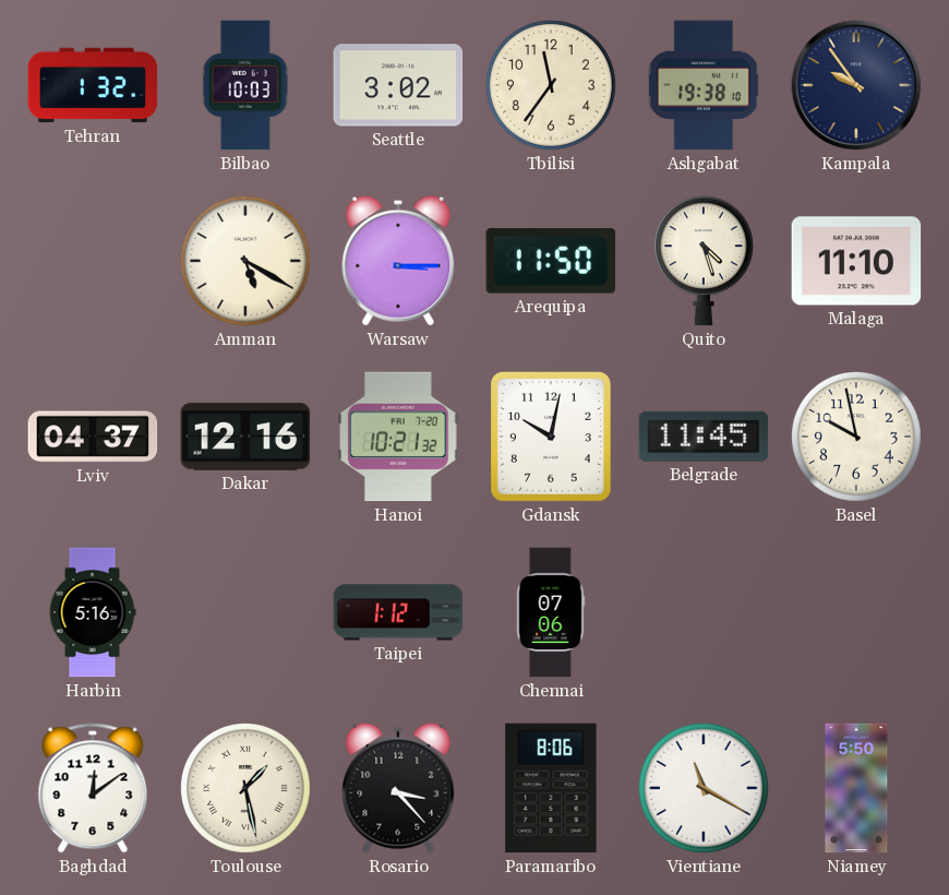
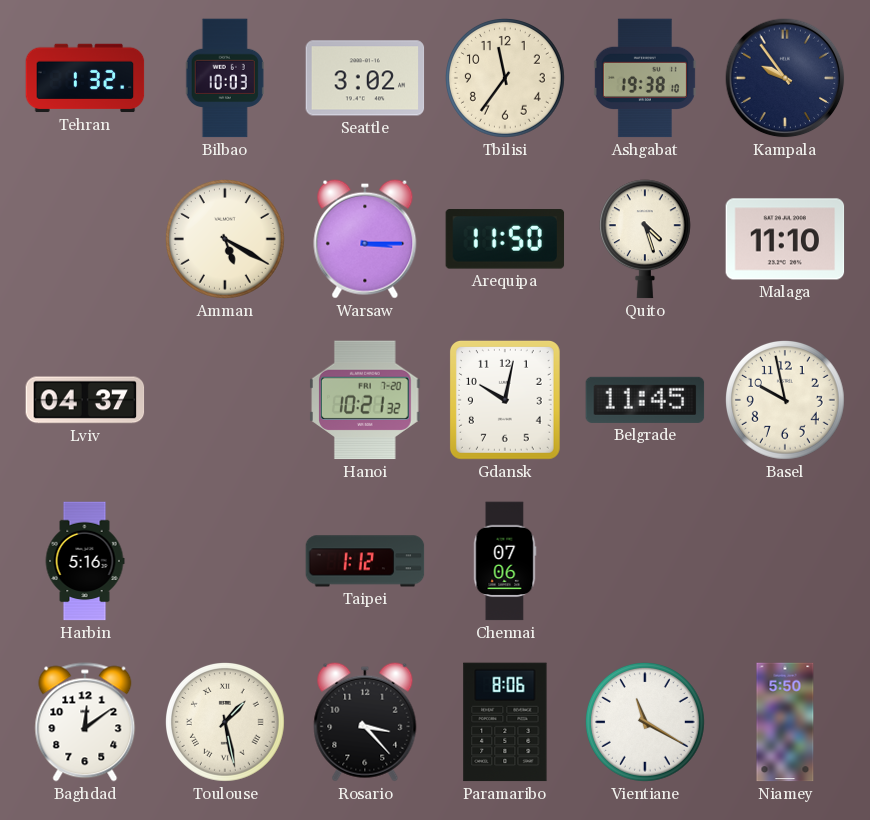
Dakar: 12:16 -> none
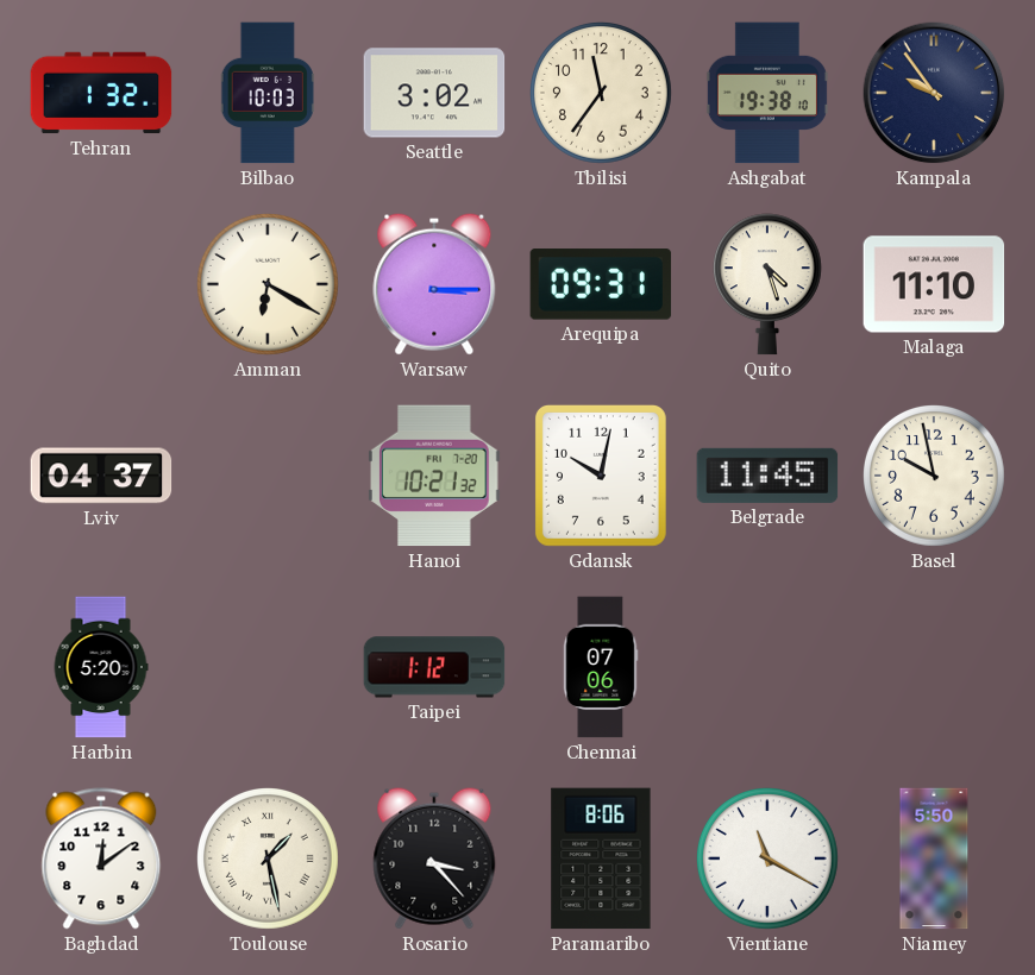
Amman: 5:20 -> 6:20
Arequipa: 11:50 -> 09:31
Harbin: 5:16 -> 5:20
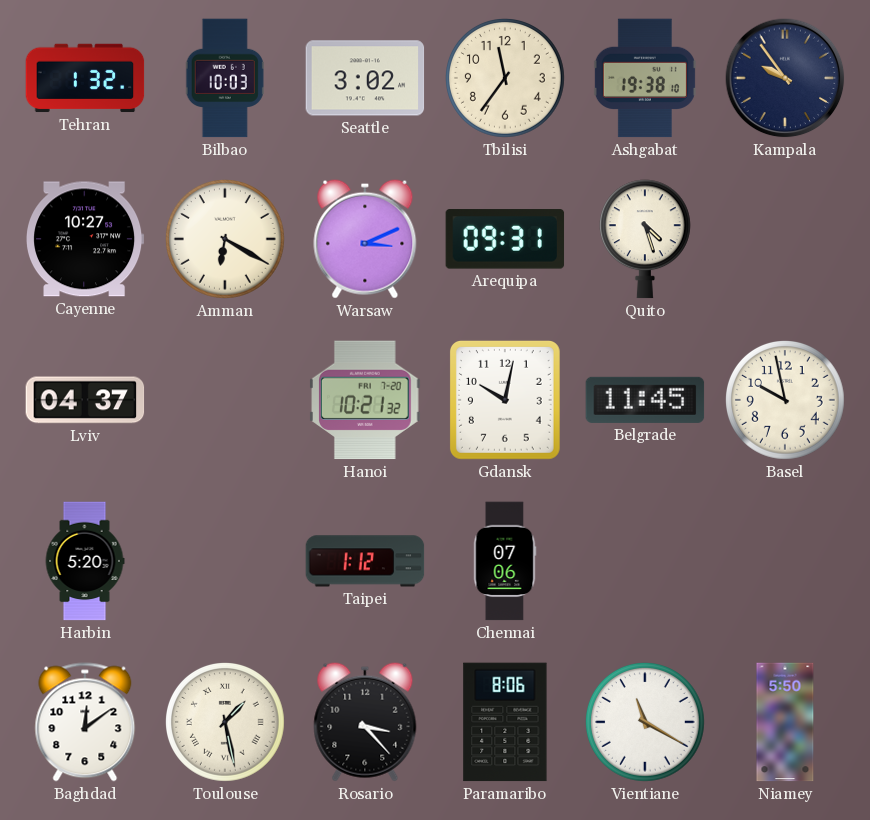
Cayenne: none -> 10:27
Warsaw: 3:15 -> 3:11
Malaga: 11:10 -> none
